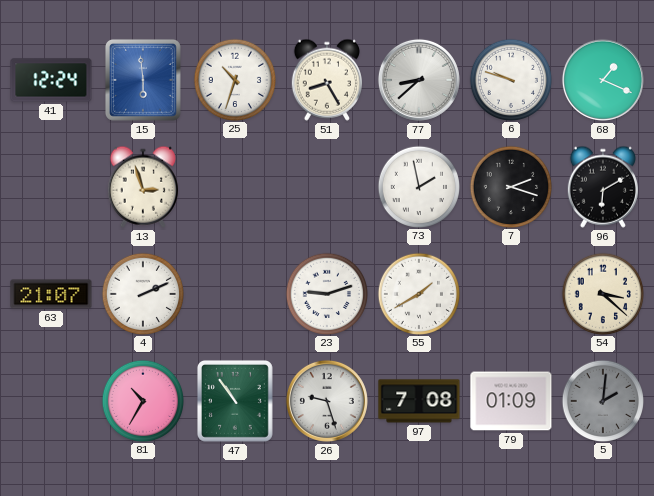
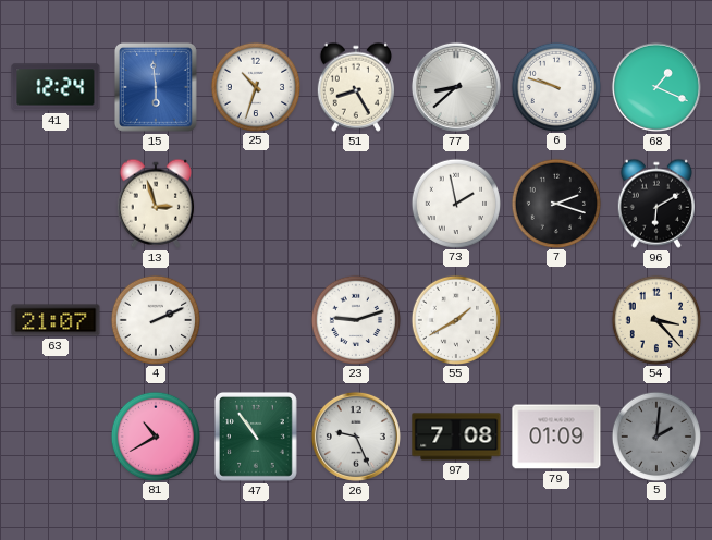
54: 3:22 -> 3:23
81: 10:35 -> 10:40
26: 9:27 -> 9:26
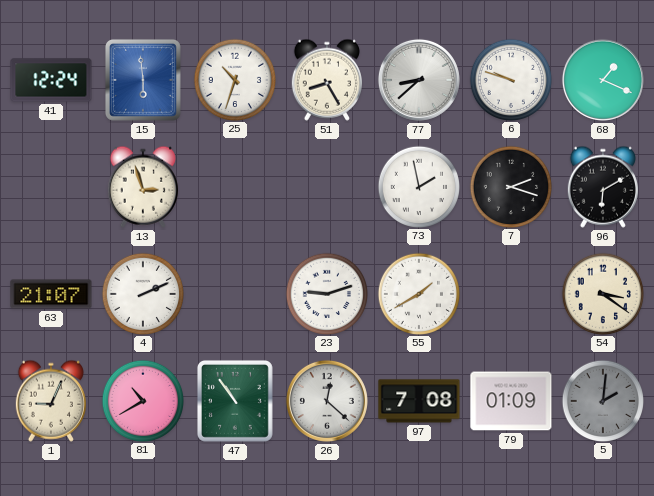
54: 3:23 -> 3:21
1: none -> 9:04
26: 9:26 -> 12:22
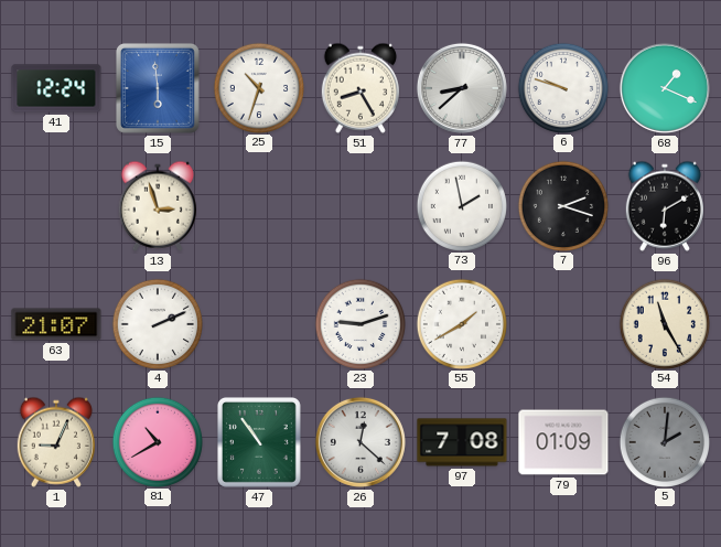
54: 3:21 -> 11:25
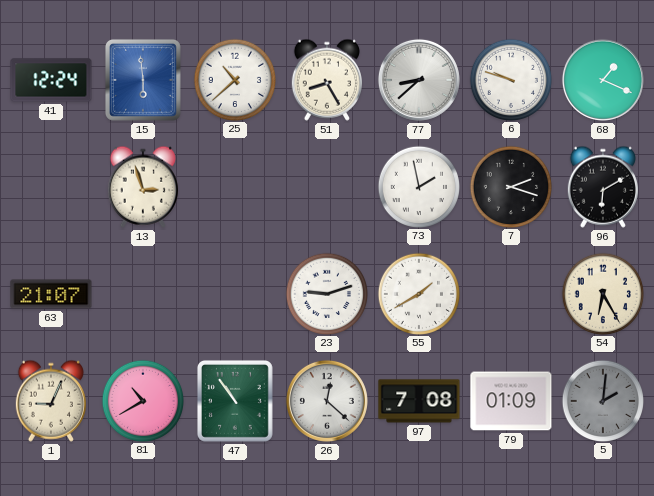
25: 10:33 -> 10:38
4: 2:11 -> none
54: 11:25 -> 6:25
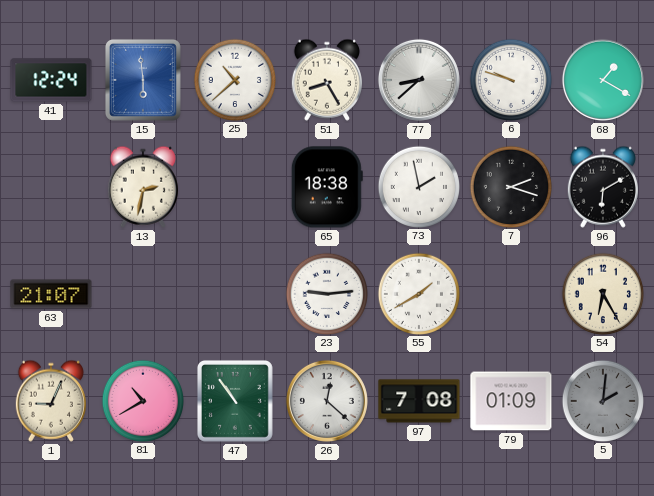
68: 1:19 -> 1:20
13: 2:57 -> 2:32
65: none -> 18:38
23: 9:12 -> 9:14
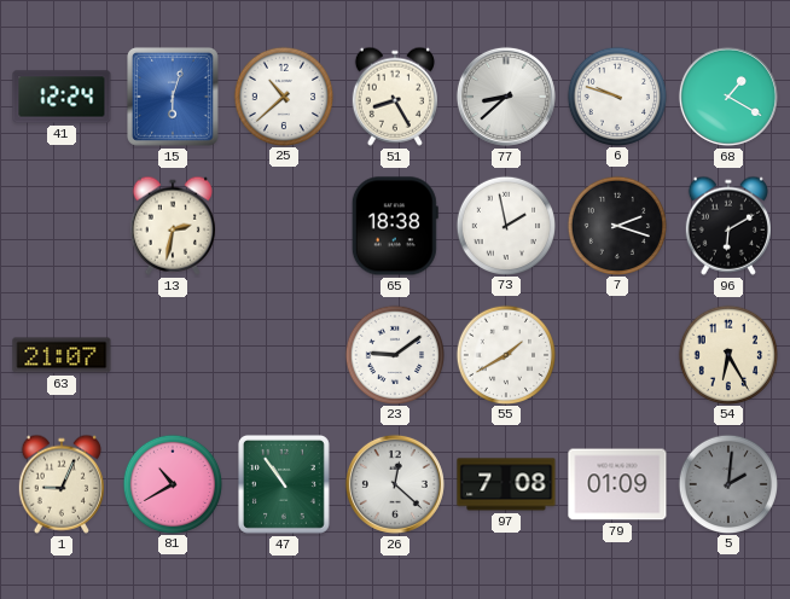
15: 5:59 -> 6:03
23: 9:14 -> 9:09
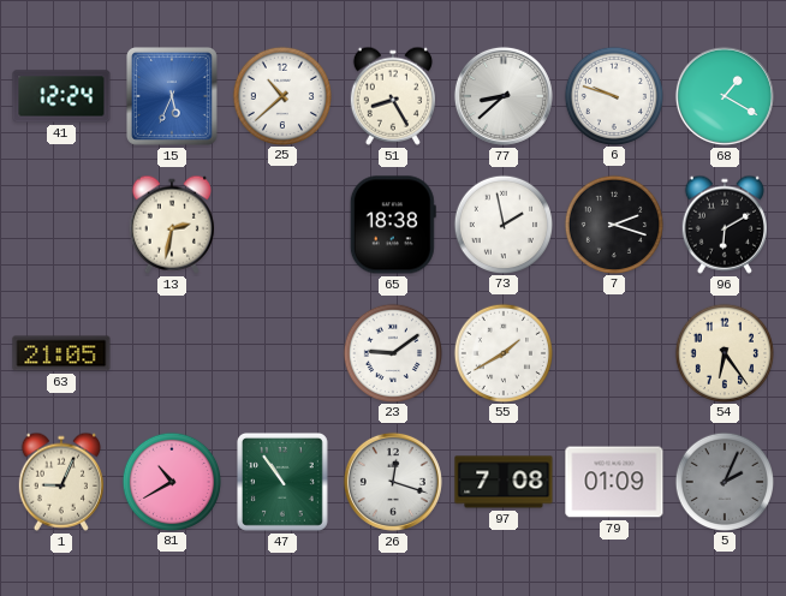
15: 6:03 -> 5:34
63: 21:07 -> 21:05
54: 6:25 -> 6:24
26: 12:22 -> 12:18
5: 2:01 -> 2:04
